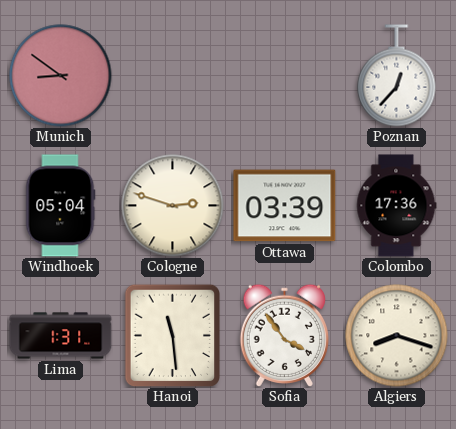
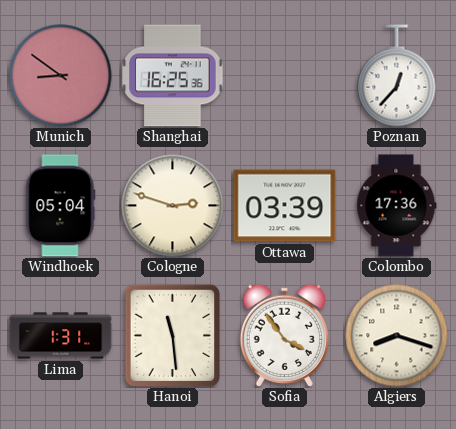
Shanghai: none -> 16:25
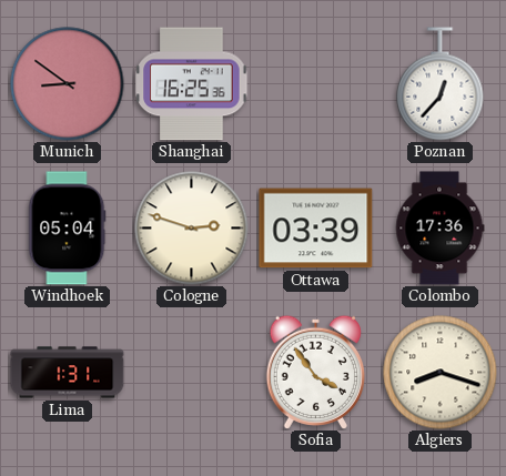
Hanoi: 11:29 -> none
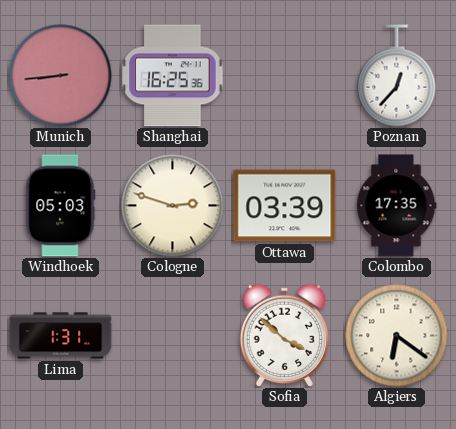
Munich: 8:51 -> 8:44
Windhoek: 05:04 -> 05:03
Colombo: 17:36 -> 17:35
Sofia: 3:54 -> 3:52
Algiers: 8:18 -> 6:21
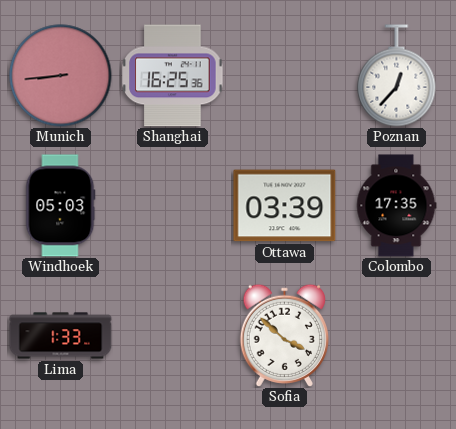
Cologne: 2:48 -> none
Lima: 1:31 -> 1:33
Algiers: 6:21 -> none
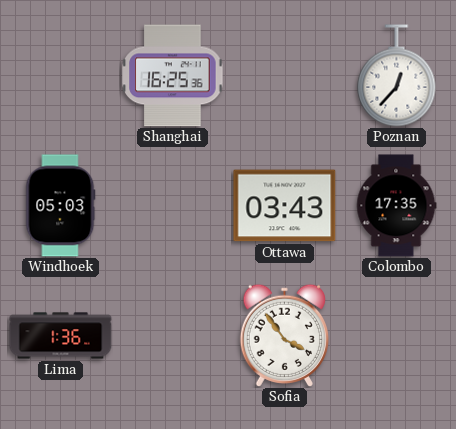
Munich: 8:44 -> none
Ottawa: 03:39 -> 03:43
Lima: 1:33 -> 1:36
Sofia: 3:52 -> 3:54
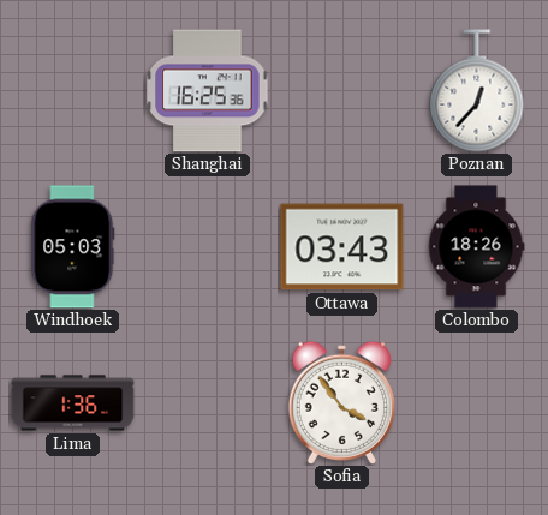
Colombo: 17:35 -> 18:26
